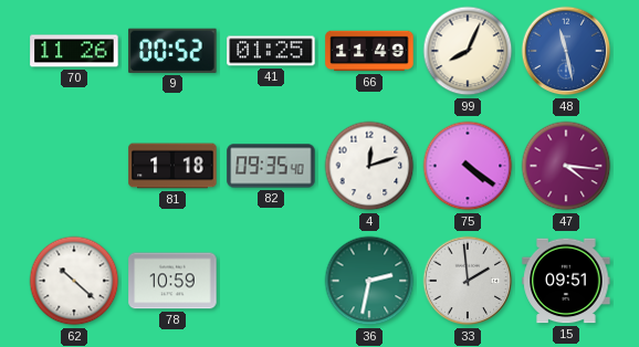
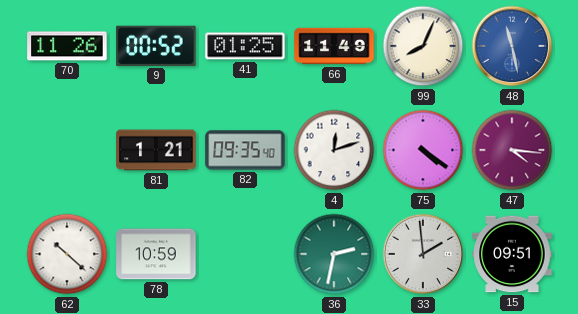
81: 1:18 -> 1:21
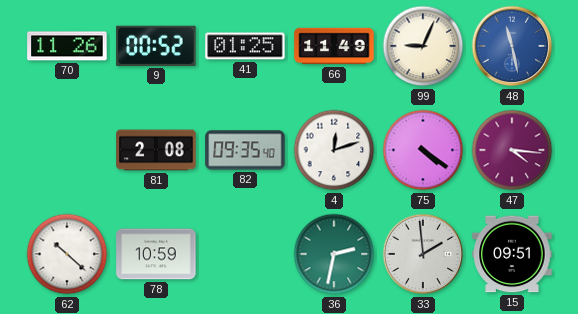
99: 8:04 -> 9:04
81: 1:21 -> 2:08
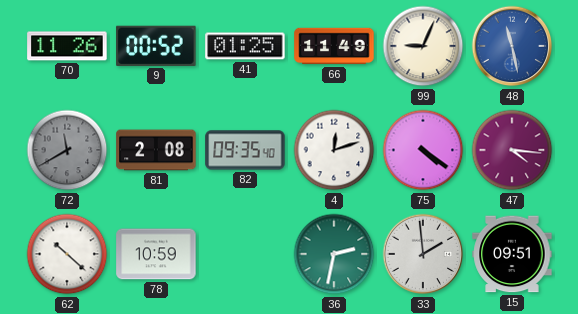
72: none -> 11:40
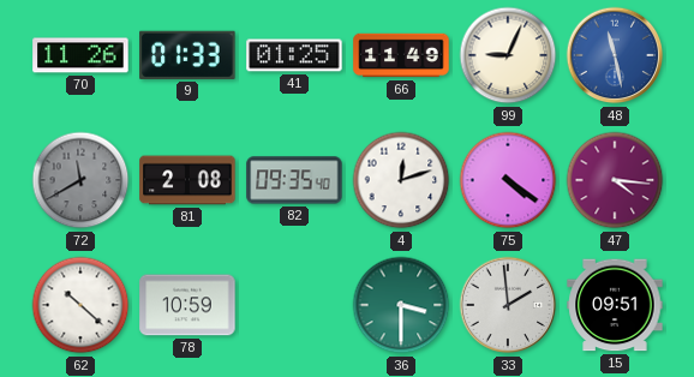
9: 00:52 -> 01:33
36: 2:32 -> 3:30
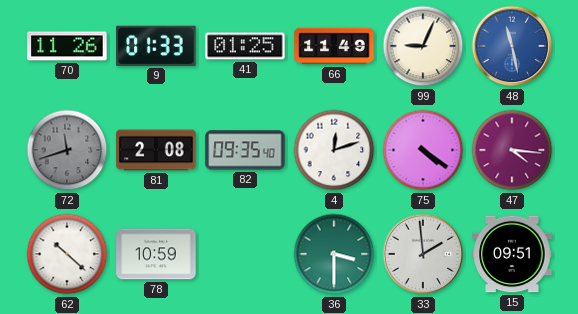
72: 11:40 -> 11:42
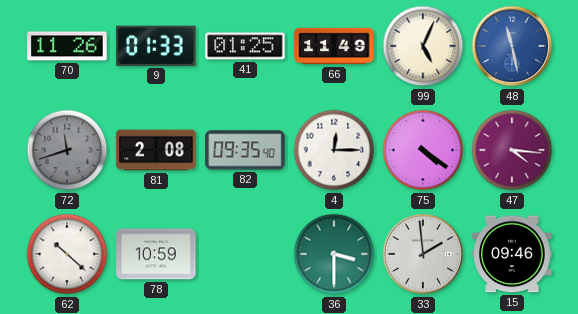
99: 9:04 -> 5:04
4: 12:12 -> 12:15
15: 09:51 -> 09:46
